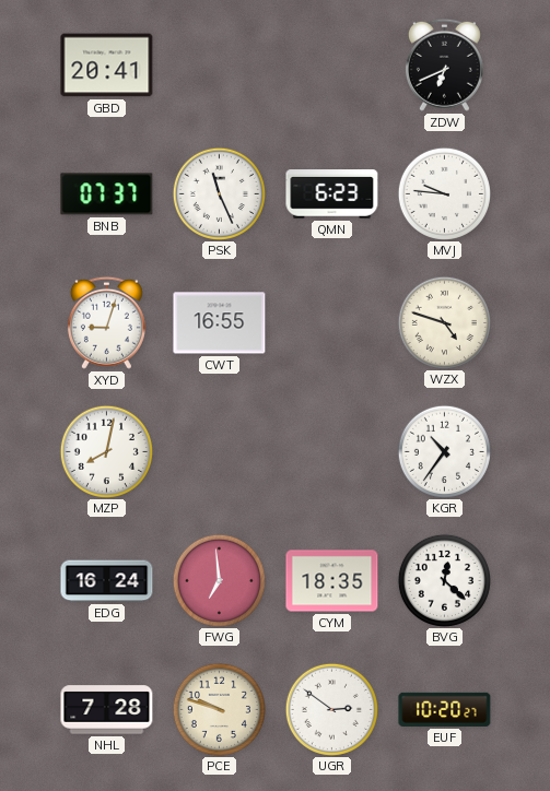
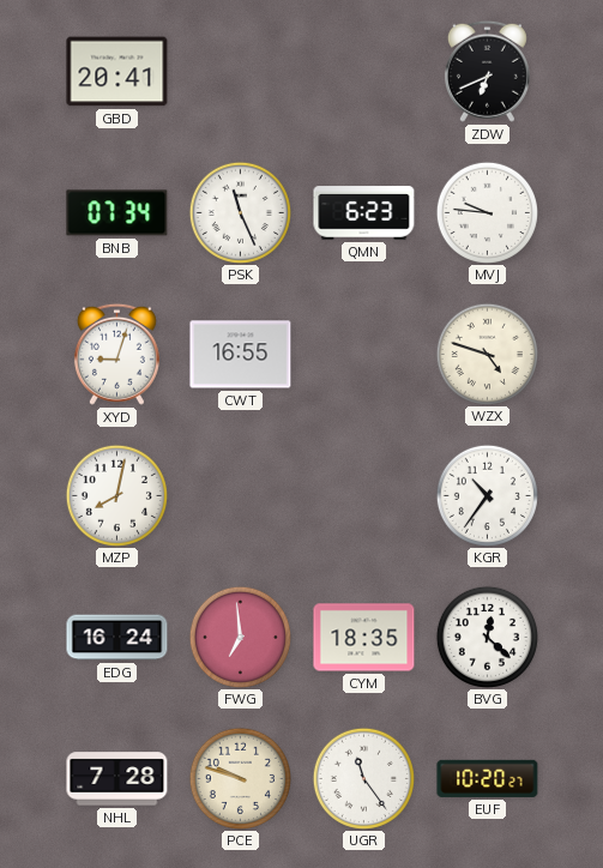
BNB: 07:37 -> 07:34
UGR: 2:51 -> 11:24
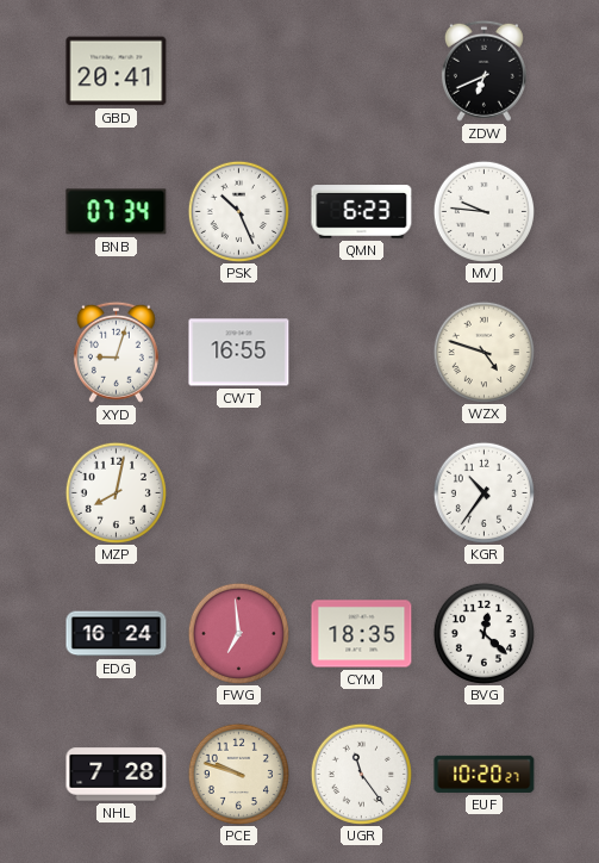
PSK: 11:26 -> 10:26
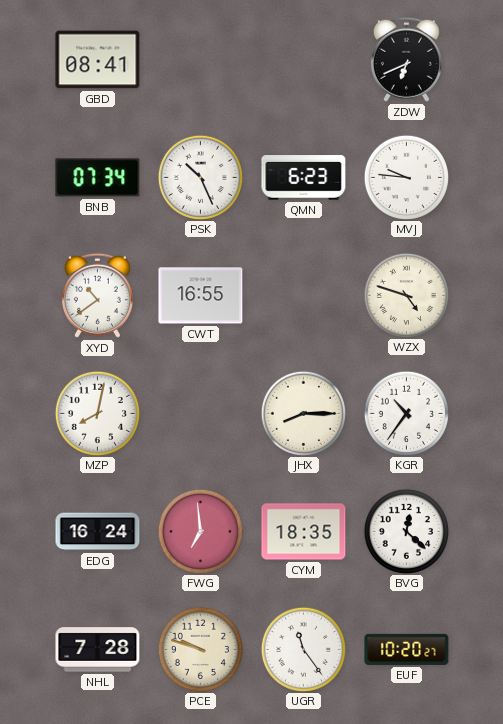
GBD: 20:41 -> 08:41
XYD: 9:03 -> 10:39
JHX: none -> 8:15
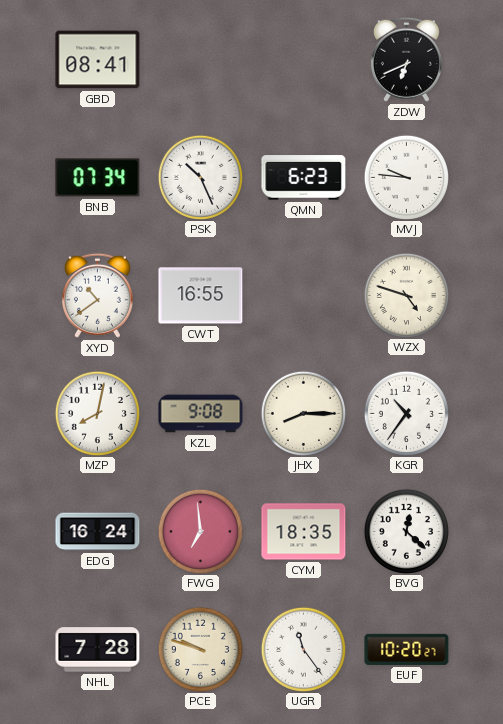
KZL: none -> 9:08
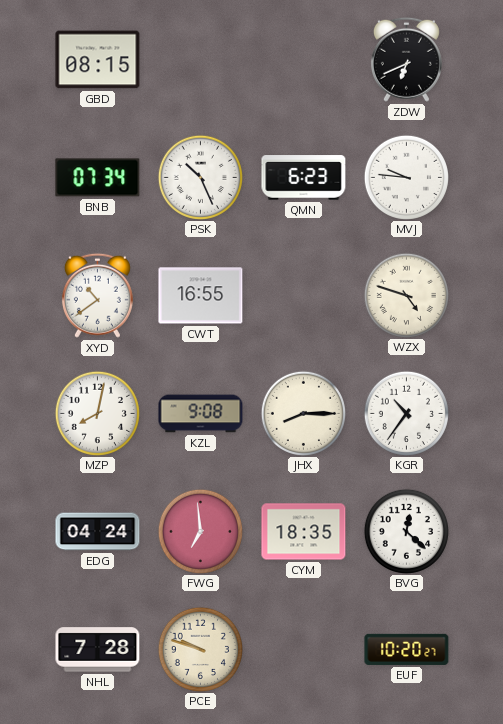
GBD: 08:41 -> 08:15
EDG: 16:24 -> 04:24
UGR: 11:24 -> none
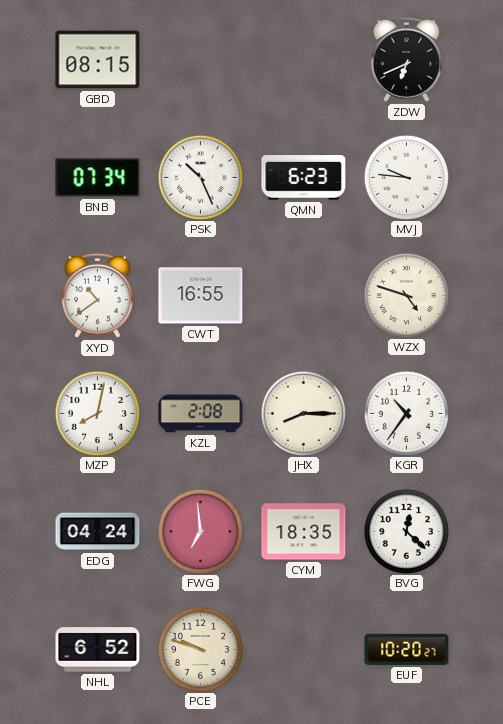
KZL: 9:08 -> 2:08
NHL: 7:28 -> 6:52
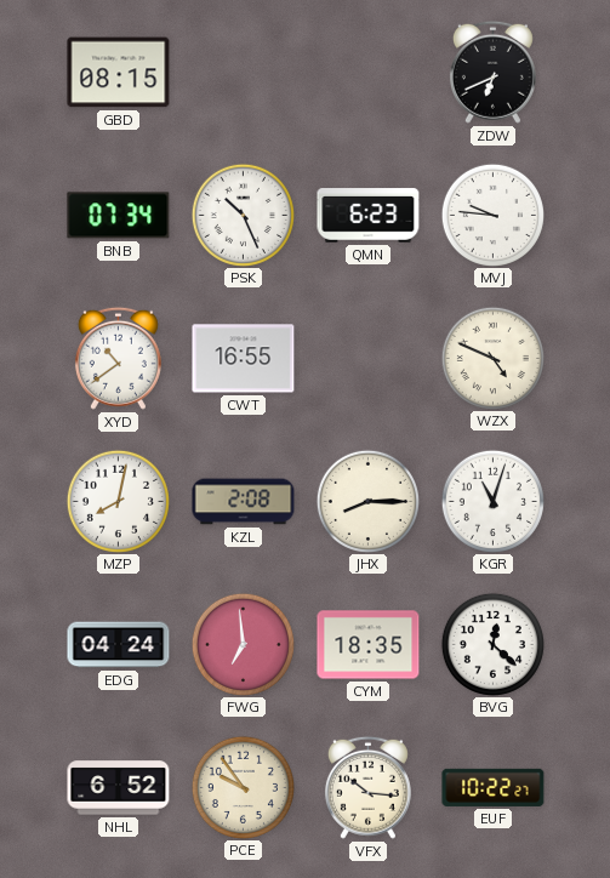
WZX: 4:48 -> 4:49
KGR: 10:36 -> 11:03
PCE: 9:48 -> 9:54
VFX: none -> 10:16
EUF: 10:20 -> 10:22
